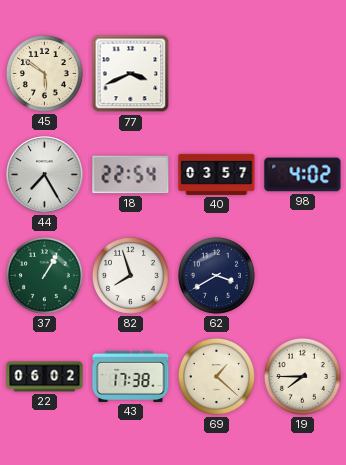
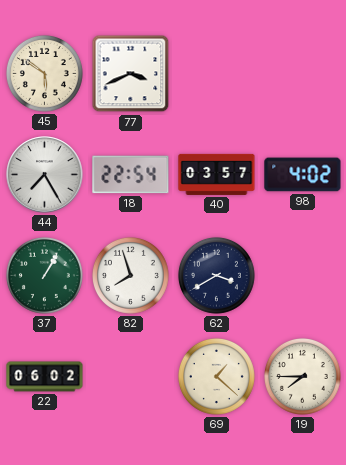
43: 17:38 -> none
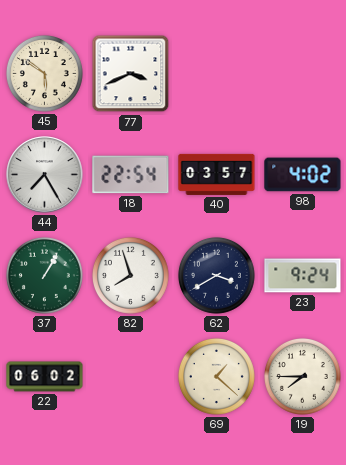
23: none -> 9:24
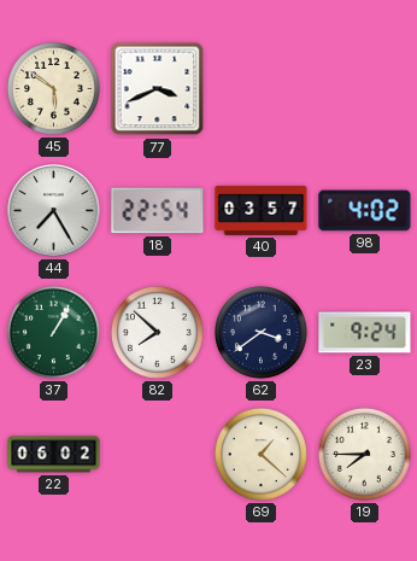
82: 7:57 -> 7:52
62: 3:40 -> 3:39
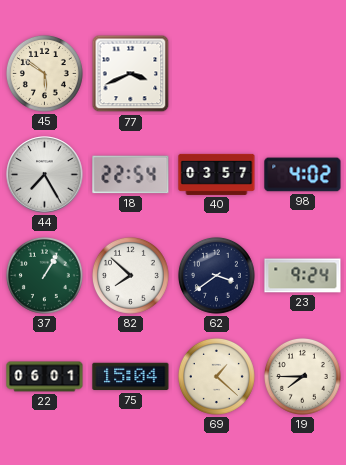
22: 06:02 -> 06:01
75: none -> 15:04
